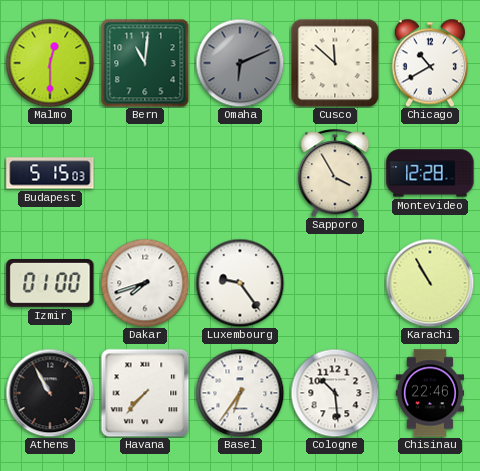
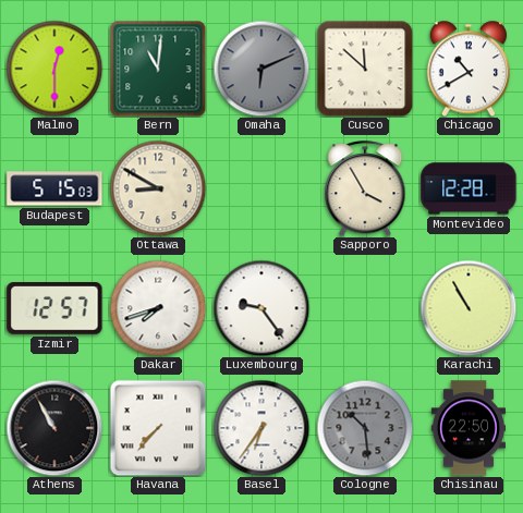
Ottawa: none -> 8:50
Izmir: 01:00 -> 12:57
Cologne dial: white -> grey
Chisinau: 22:46 -> 22:50
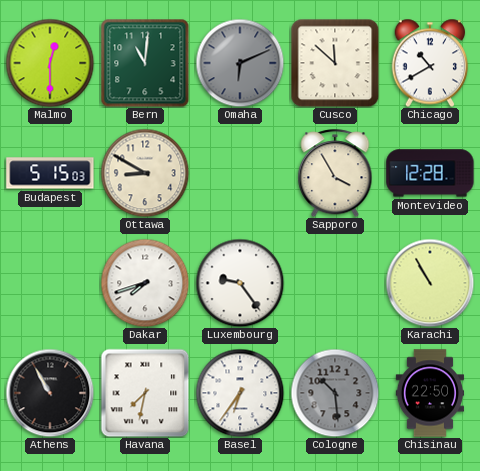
Izmir: 12:57 -> none
Havana: 7:37 -> 7:32
